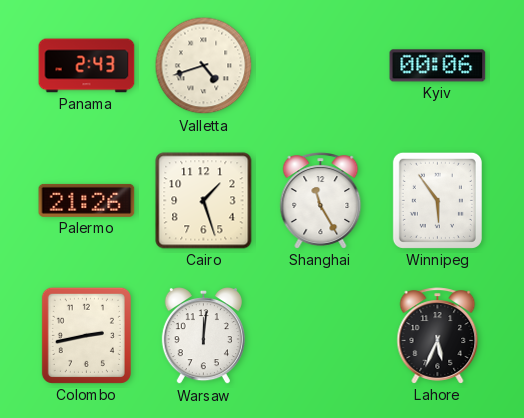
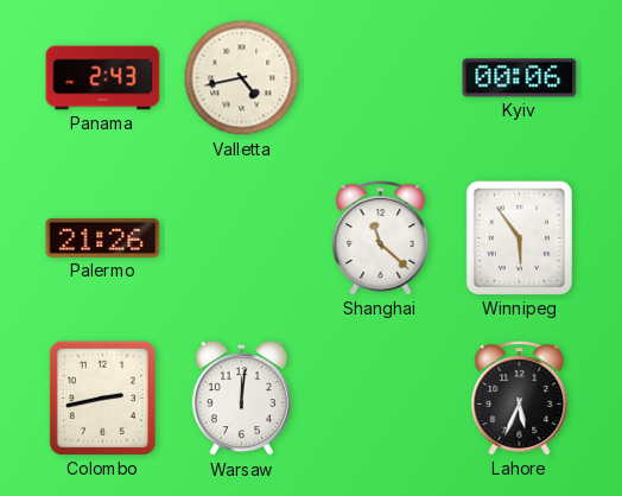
Valletta: 4:42 -> 4:43
Cairo: 1:27 -> none
Shanghai: 11:25 -> 11:22
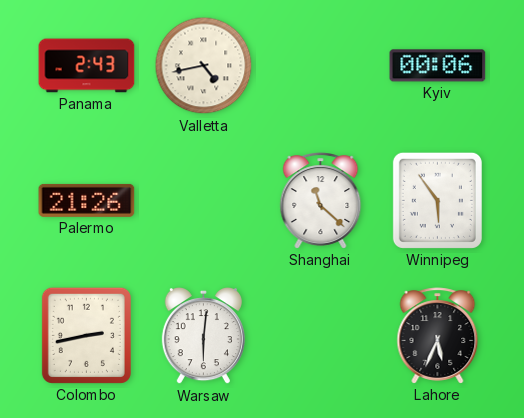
Warsaw: 12:01 -> 6:01
